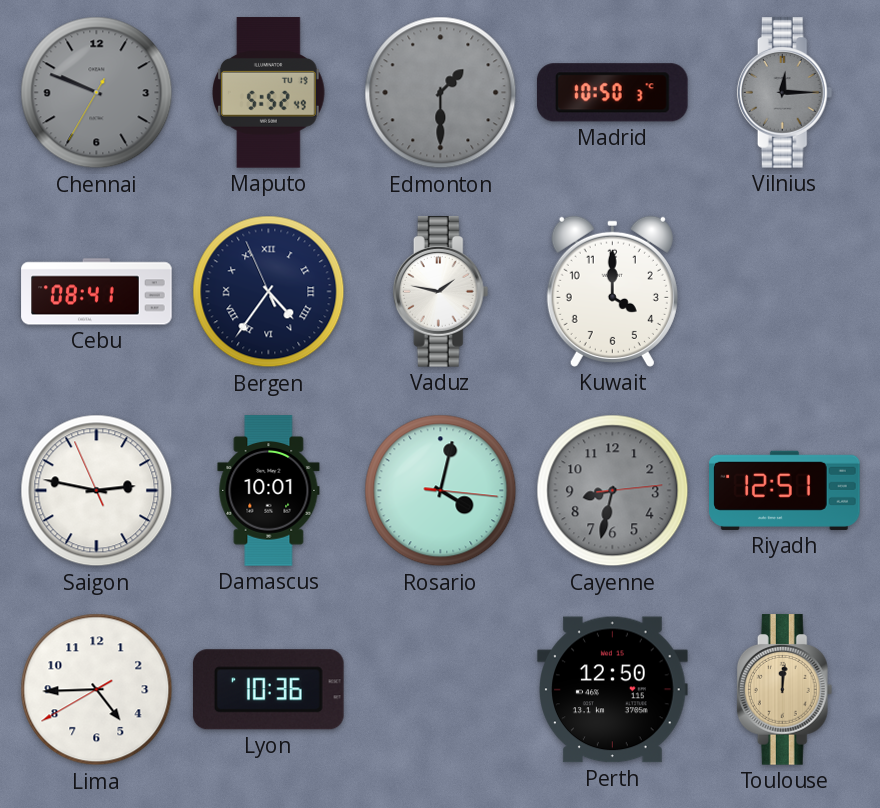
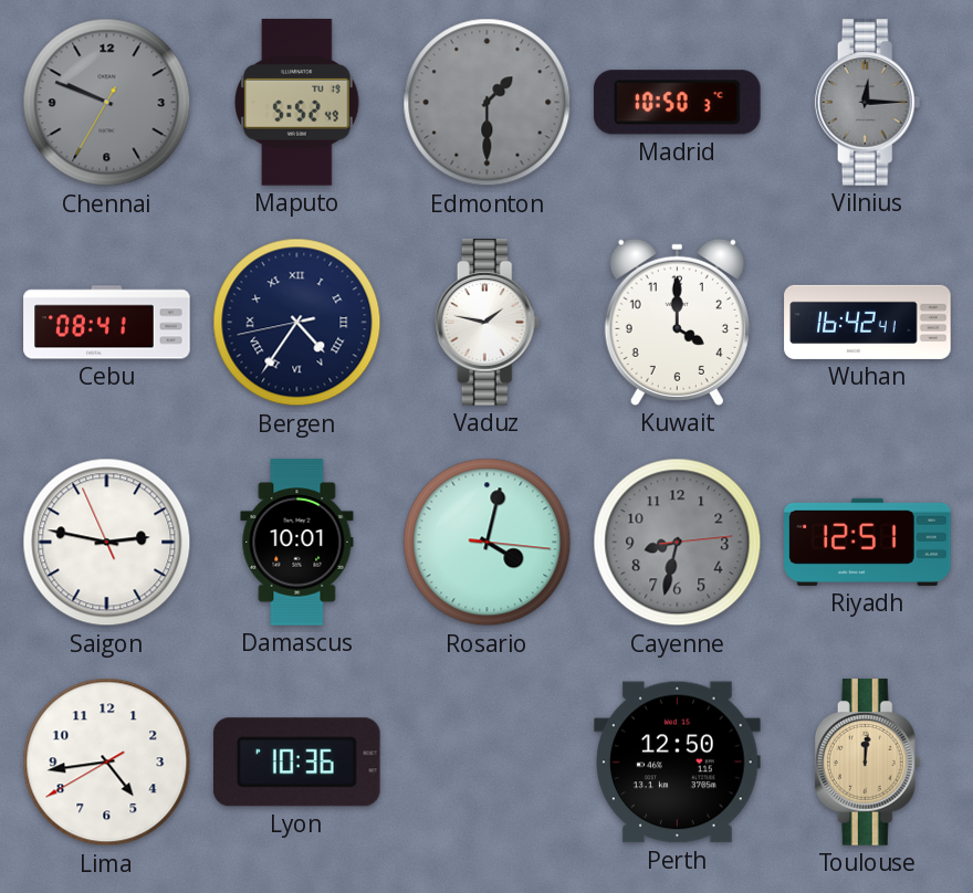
Bergen: 4:35:56 -> 4:35:43
Wuhan: none -> 16:42
Lima: 4:44 -> 4:43
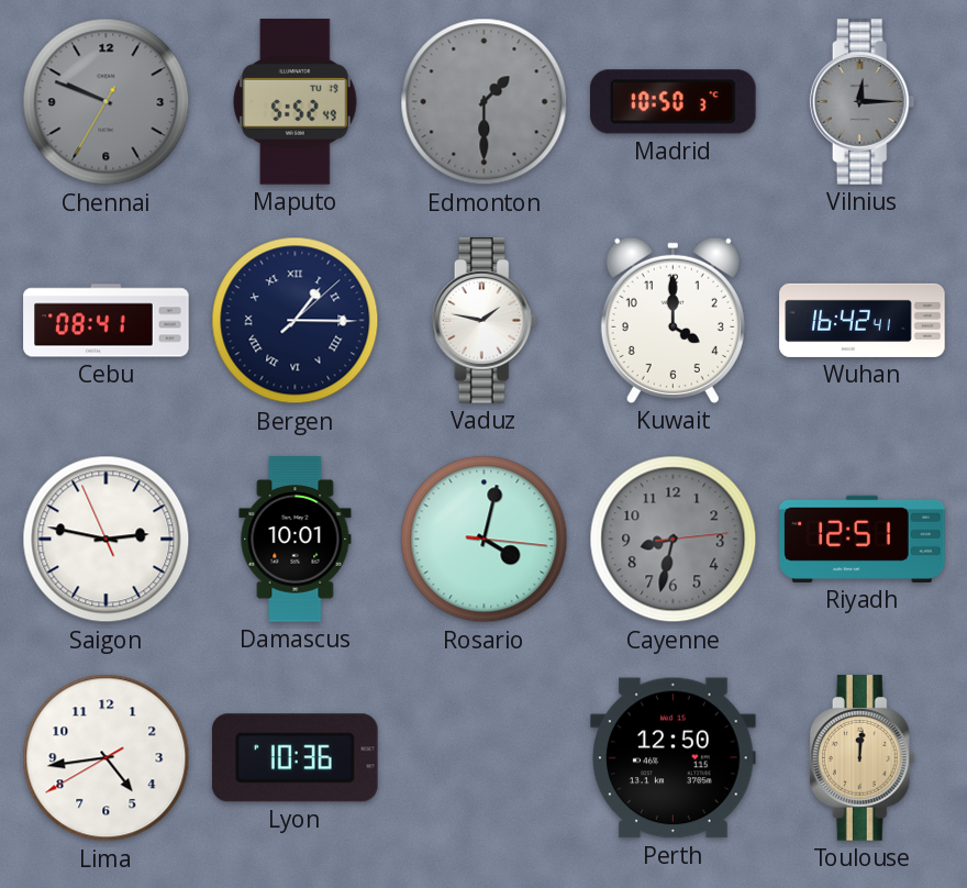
Bergen: 4:35 -> 1:15
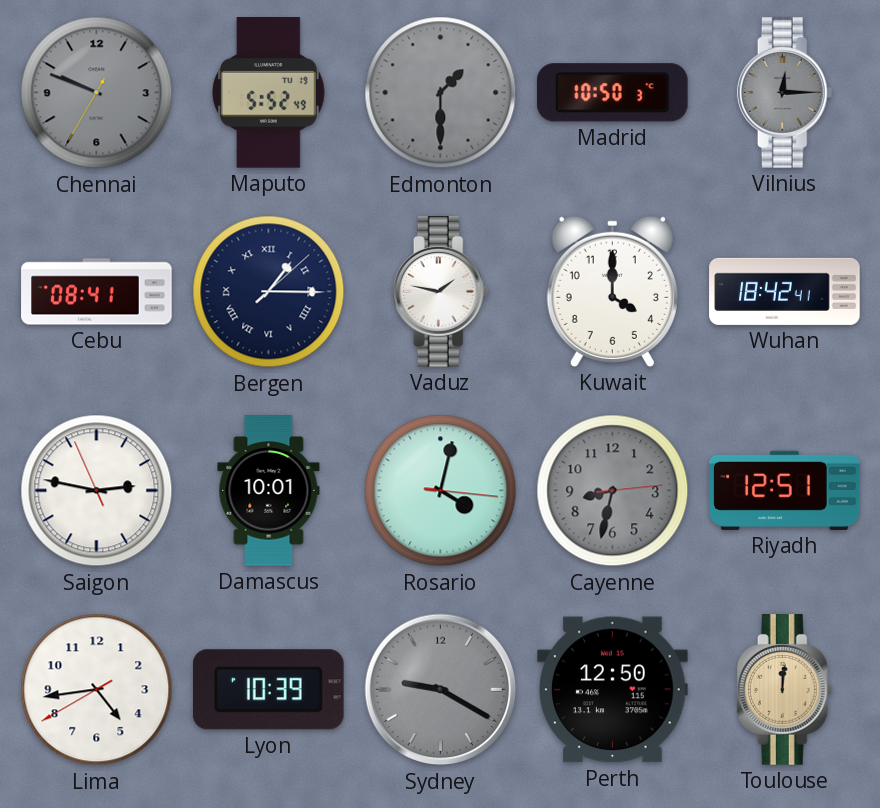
Wuhan: 16:42 -> 18:42
Lyon: 10:36 -> 10:39
Sydney: none -> 9:20
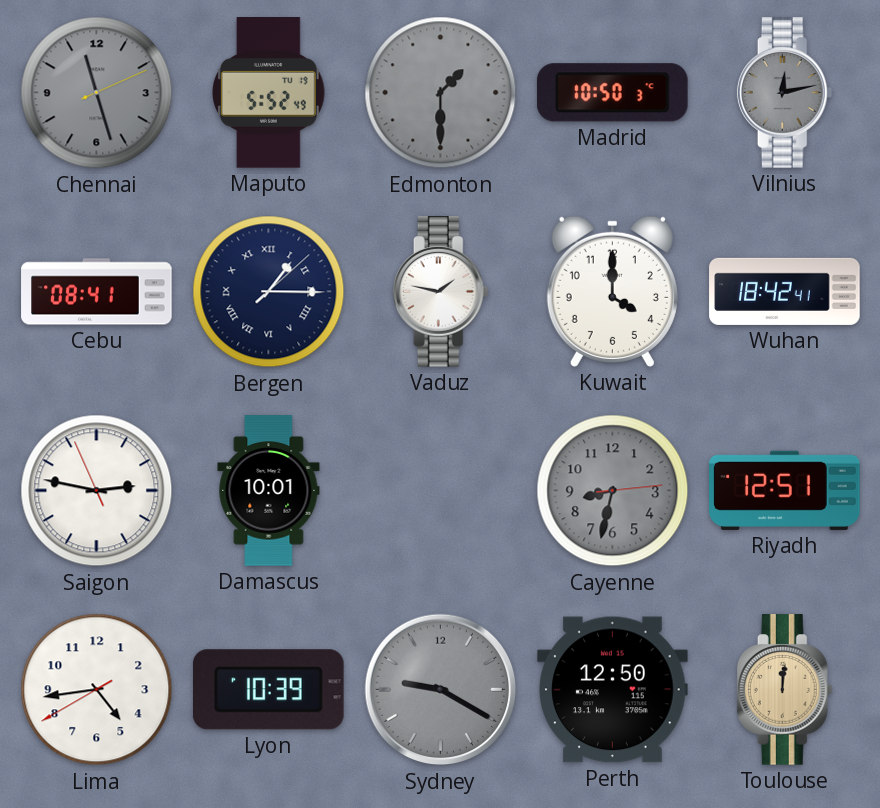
Chennai: 9:48 -> 11:27
Vilnius: 12:15 -> 12:13
Rosario: 4:02 -> none
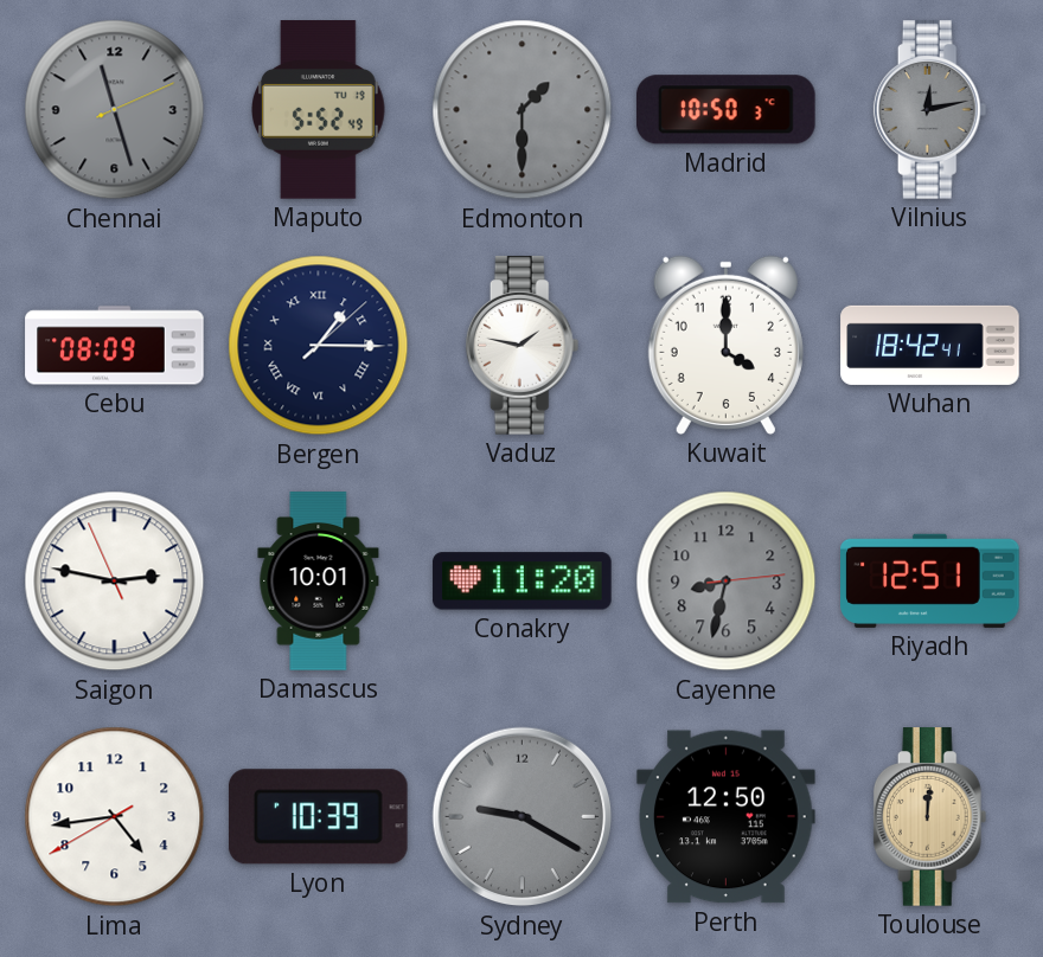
Cebu: 08:41 -> 08:09
Conakry: none -> 11:20
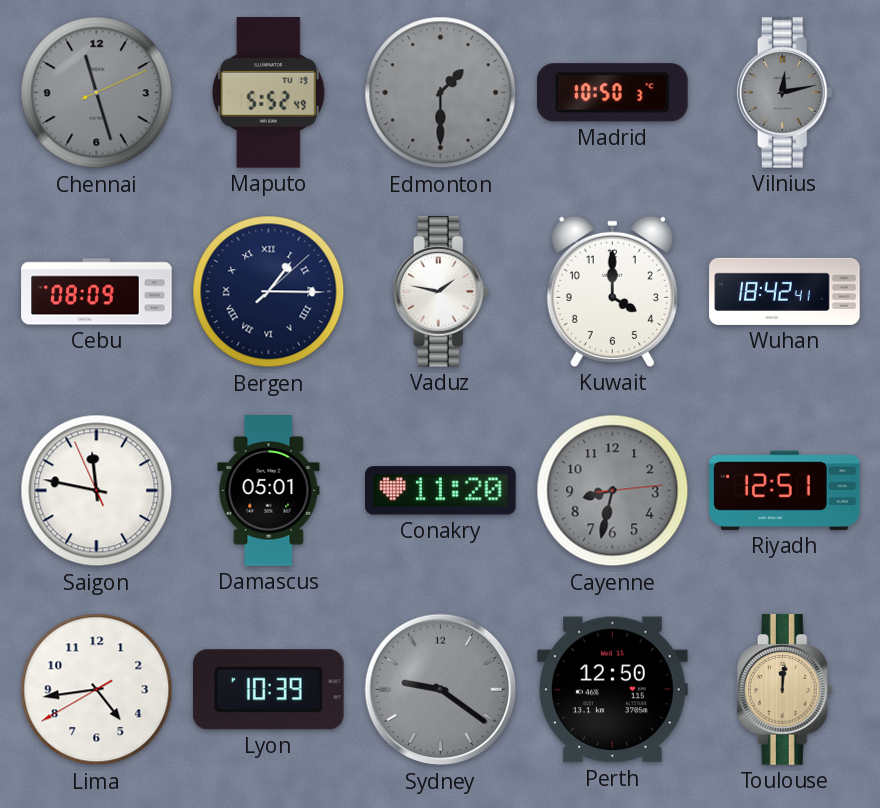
Saigon: 2:46 -> 11:46
Damascus: 10:01 -> 05:01
Sydney: 9:20 -> 9:21
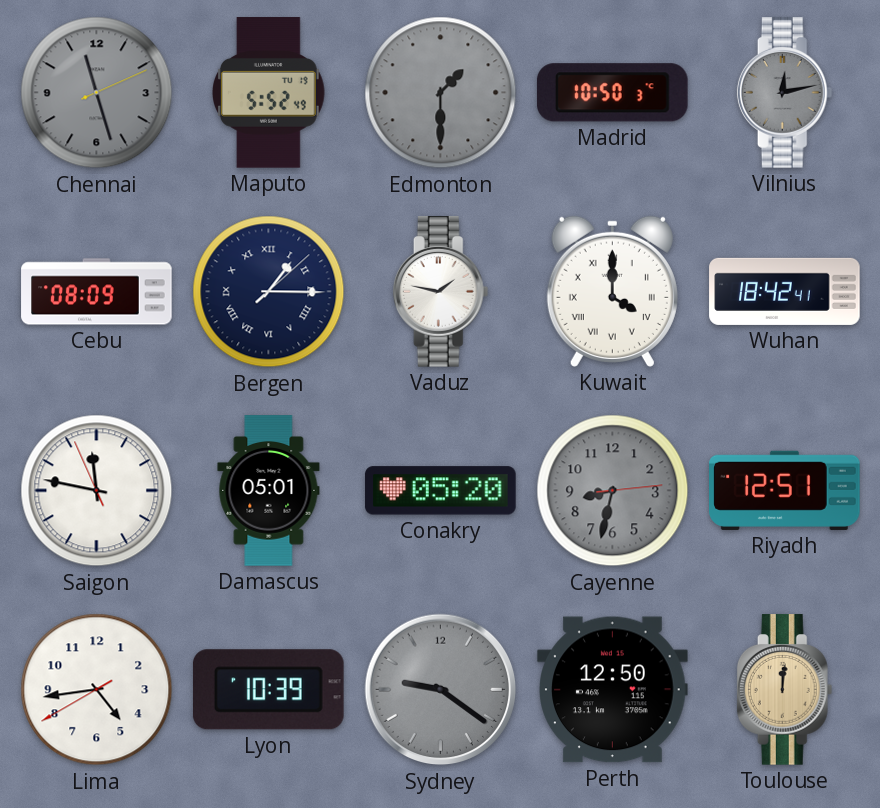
Kuwait numerals: Arabic -> Roman
Conakry: 11:20 -> 05:20
